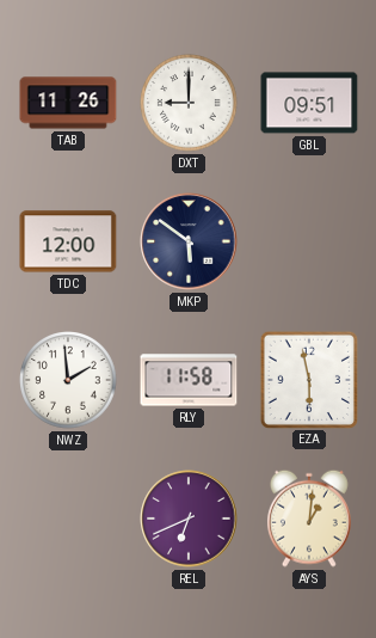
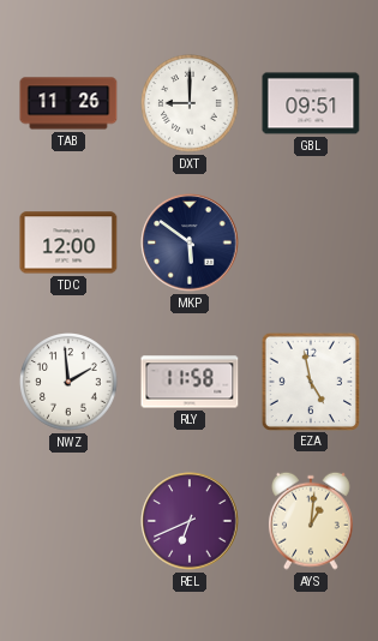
EZA: 5:58 -> 4:58
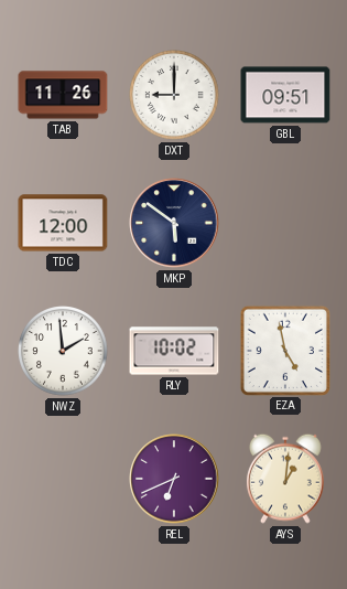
RLY: 11:58 -> 10:02
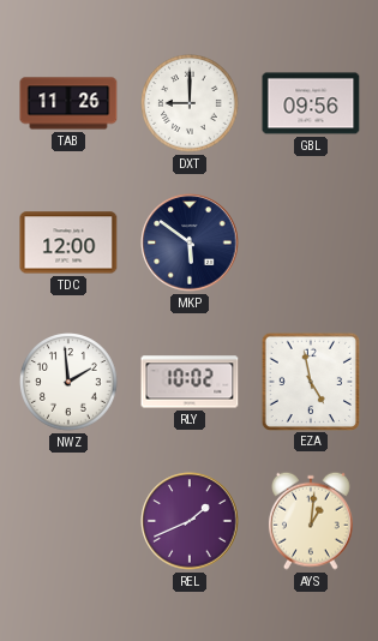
GBL: 09:51 -> 09:56
REL: 6:41 -> 1:41
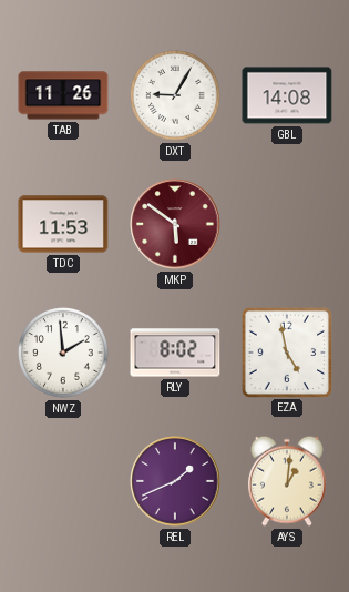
DXT: 9:00 -> 9:05
GBL: 09:56 -> 14:08
TDC: 12:00 -> 11:53
MKP dial: navy -> burgundy
RLY: 10:02 -> 8:02
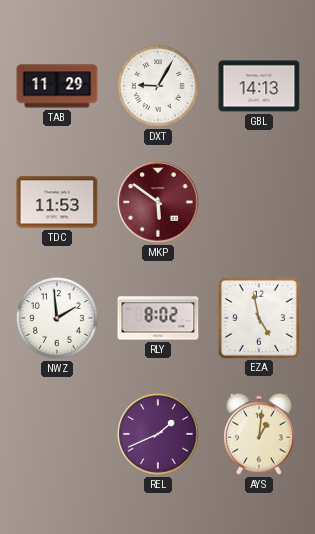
TAB: 11:26 -> 11:29
GBL: 14:08 -> 14:13
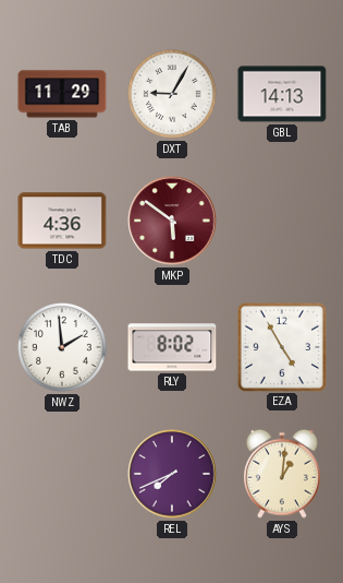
TDC: 11:53 -> 4:36
EZA: 4:58 -> 4:55
REL: 1:41 -> 7:41
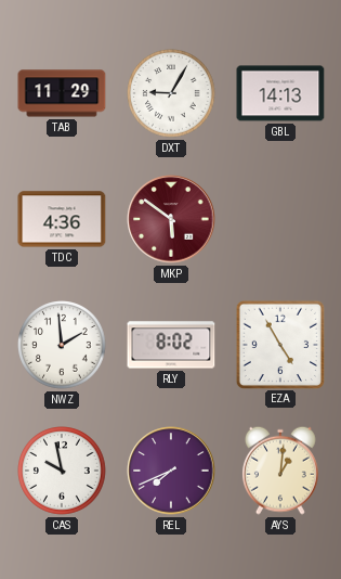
CAS: none -> 9:58
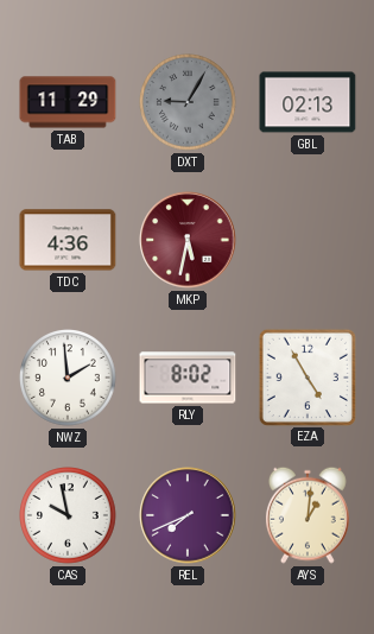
DXT dial: white -> grey
GBL: 14:13 -> 02:13
MKP: 5:51 -> 5:32
